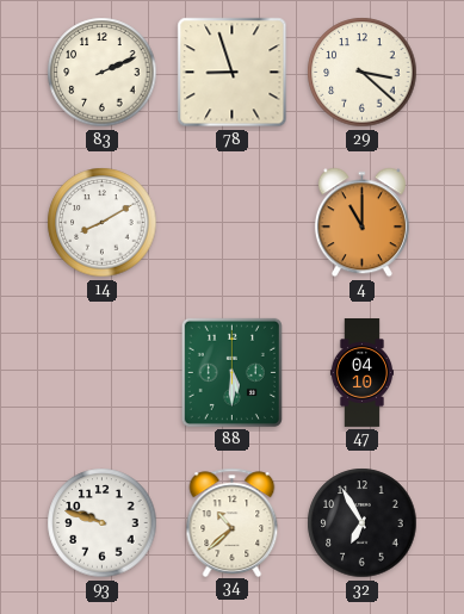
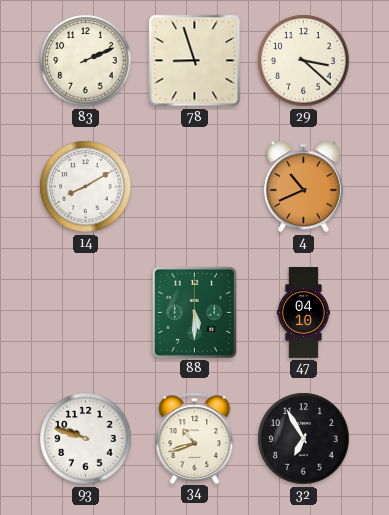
4: 11:00 -> 10:41
34: 10:38 -> 10:42
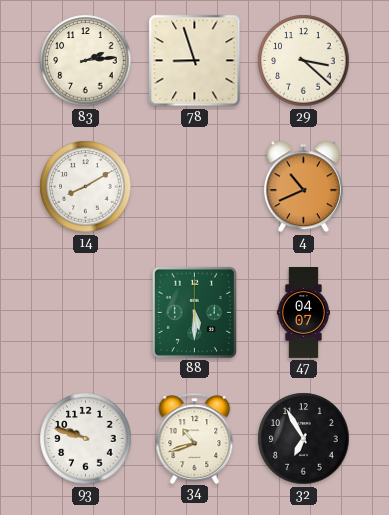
83: 2:11 -> 2:14
47: 04:10 -> 04:07
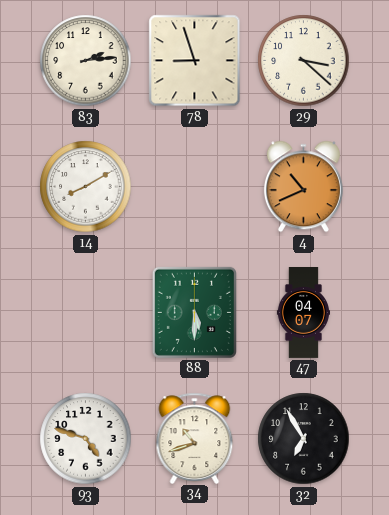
93: 9:48 -> 4:48
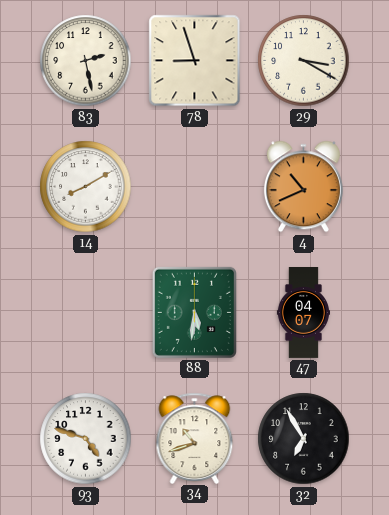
83: 2:14 -> 2:28
29: 3:22 -> 3:20
88: 5:30 -> 5:31
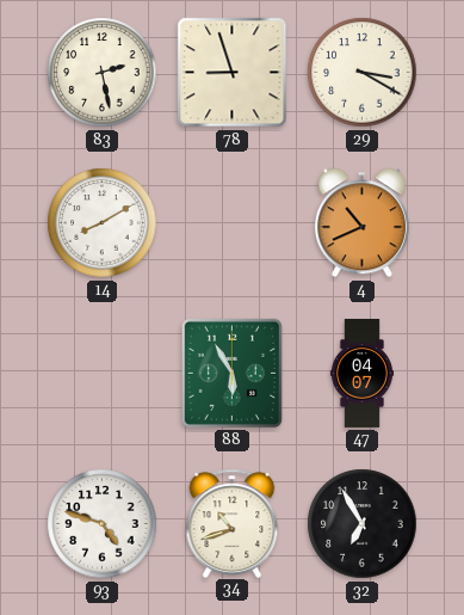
88: 5:31 -> 5:55
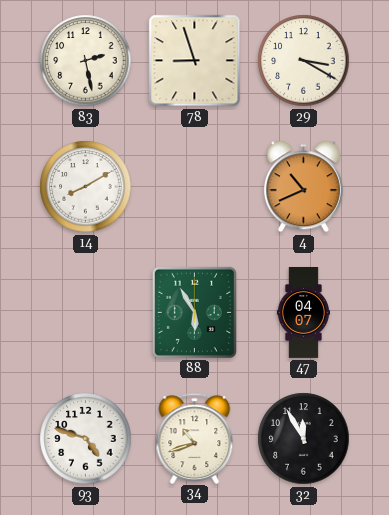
32: 6:55 -> 11:55
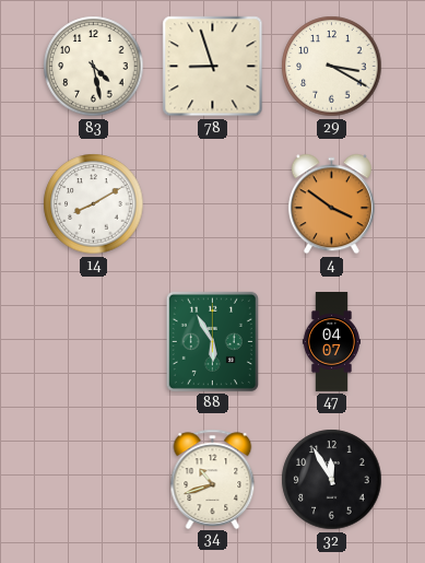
83: 2:28 -> 4:28
4: 10:41 -> 3:51
93: 4:48 -> none
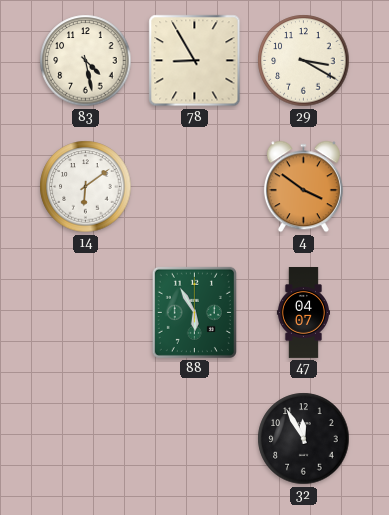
78: 8:57 -> 8:55
14: 8:10 -> 6:09
34: 10:42 -> none
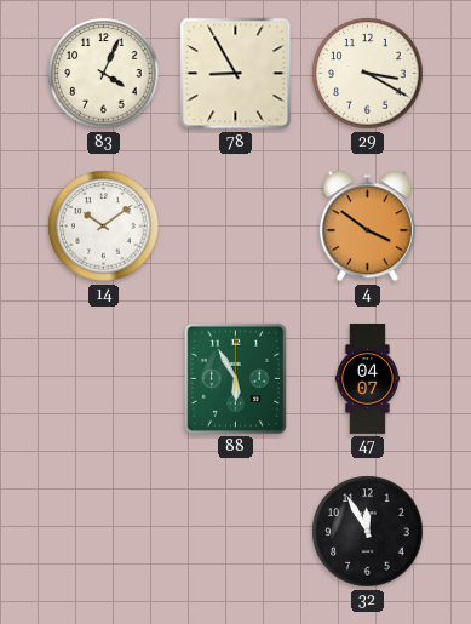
83: 4:28 -> 4:04
14: 6:09 -> 10:09
